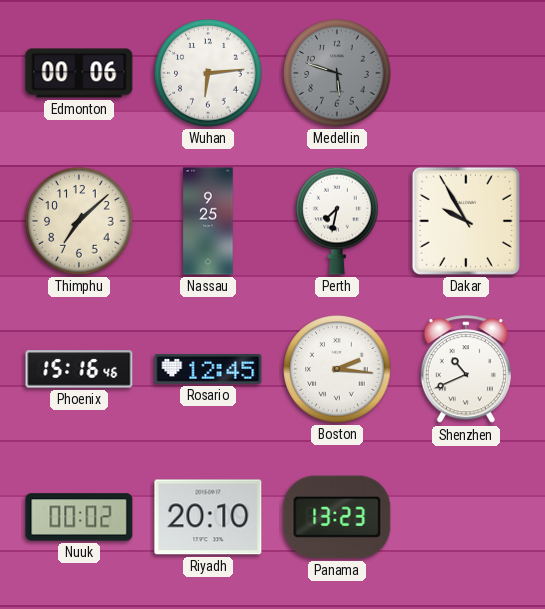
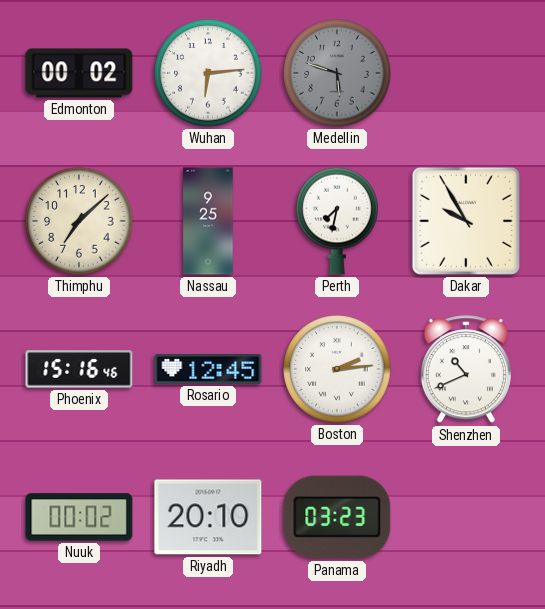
Edmonton: 00:06 -> 00:02
Boston: 2:16 -> 2:14
Panama: 13:23 -> 03:23
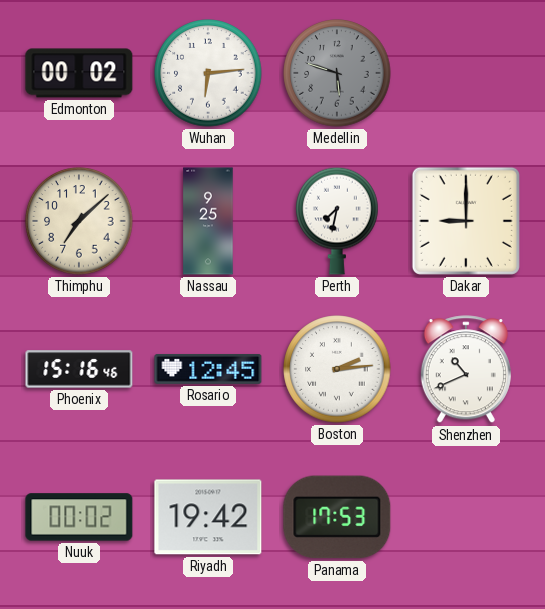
Dakar: 9:55 -> 9:00
Riyadh: 20:10 -> 19:42
Panama: 03:23 -> 17:53
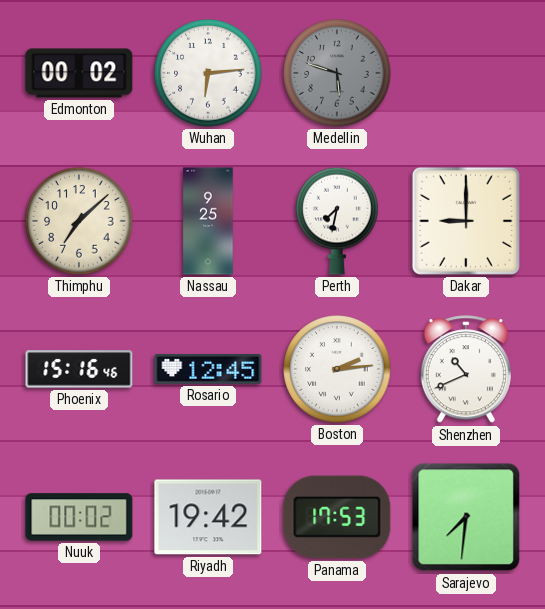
Sarajevo: none -> 7:31
